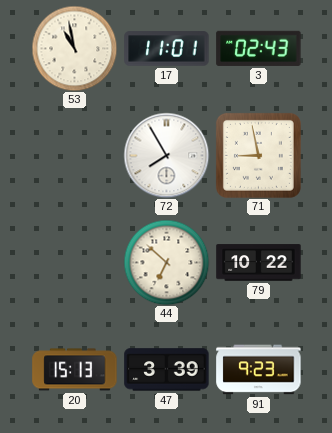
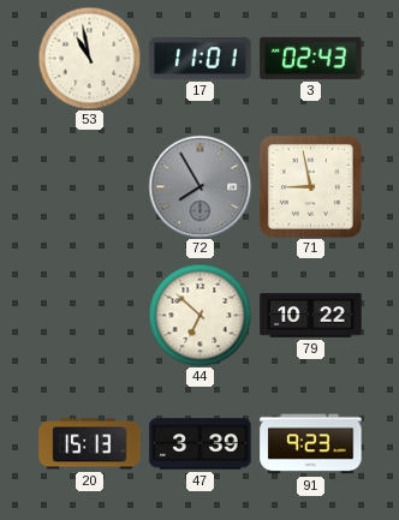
72 dial: white -> grey
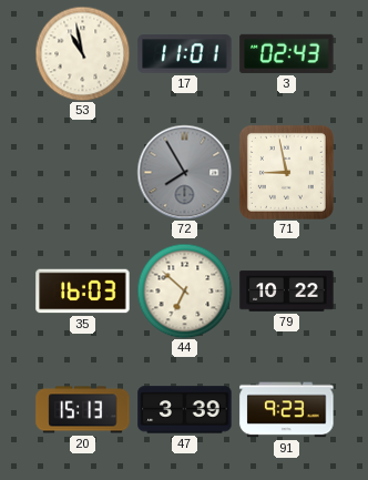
35: none -> 16:03
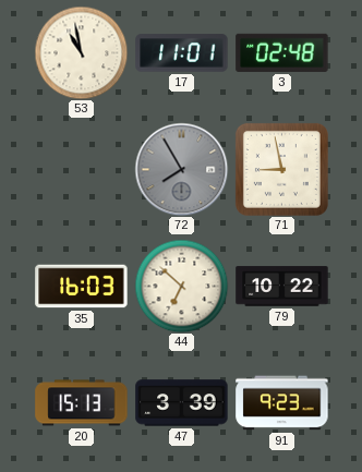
3: 02:43 -> 02:48
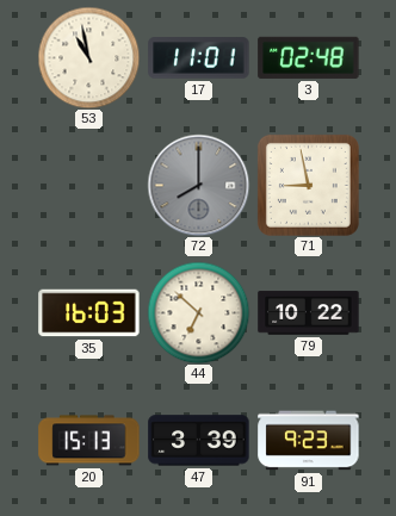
72: 7:55 -> 8:00
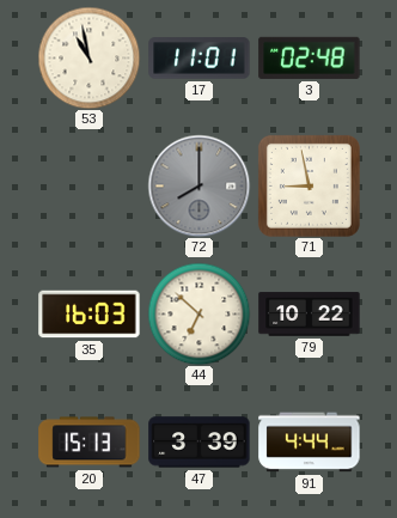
91: 9:23 -> 4:44
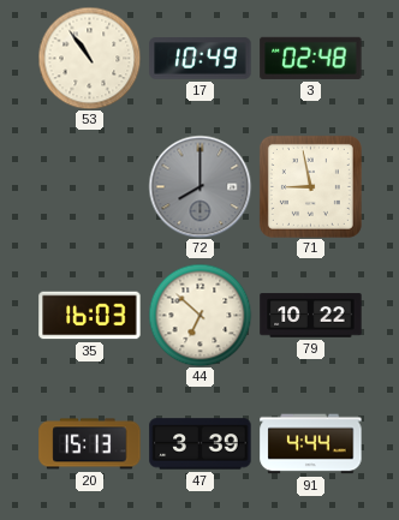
53: 10:58 -> 10:54
17: 11:01 -> 10:49
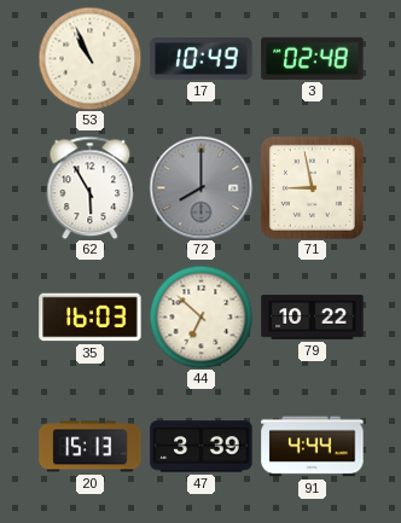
53: 10:54 -> 10:56
62: none -> 5:55
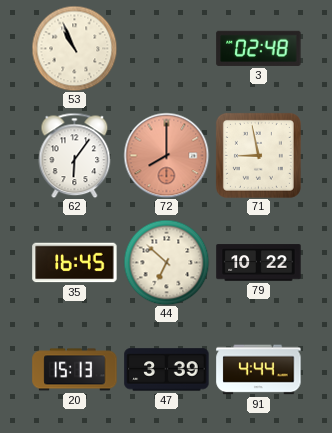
17: 10:49 -> none
62: 5:55 -> 6:06
72 dial: grey -> salmon
35: 16:03 -> 16:45
